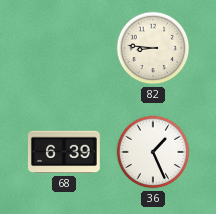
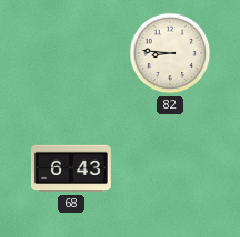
68: 6:39 -> 6:43
36: 1:26 -> none
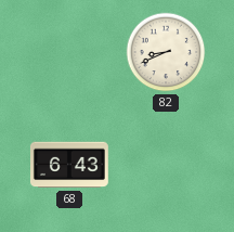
82: 8:46 -> 8:41
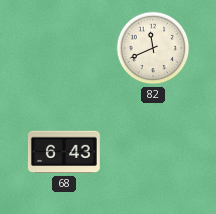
82: 8:41 -> 11:41
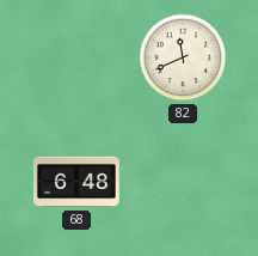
68: 6:43 -> 6:48
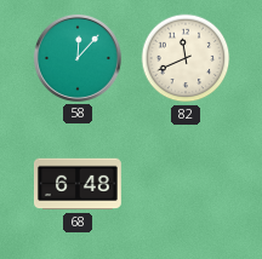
58: none -> 12:07
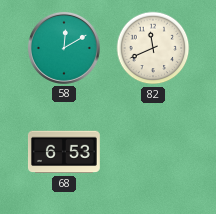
58: 12:07 -> 12:10
68: 6:48 -> 6:53
